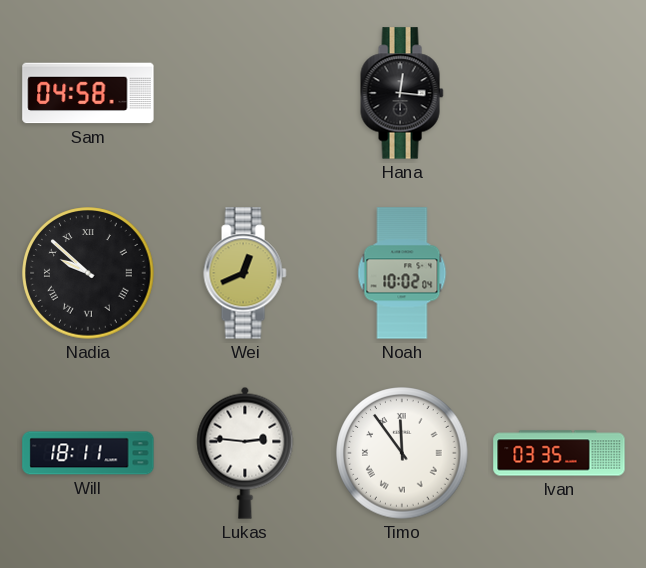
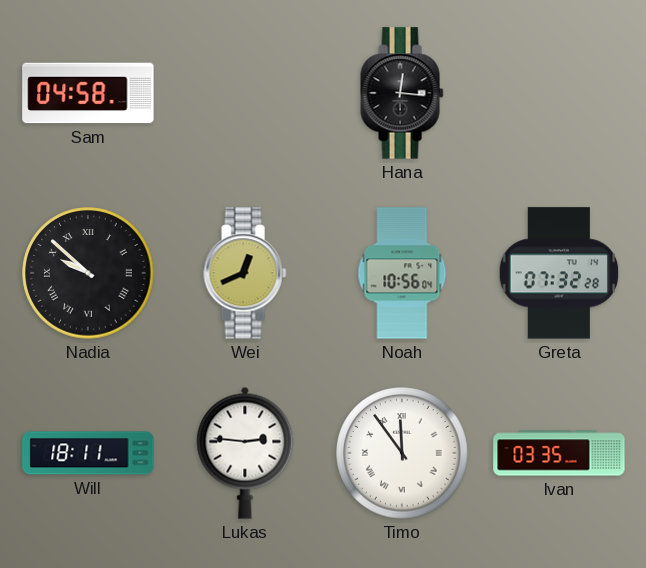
Noah: 10:02 -> 10:56
Greta: none -> 07:32
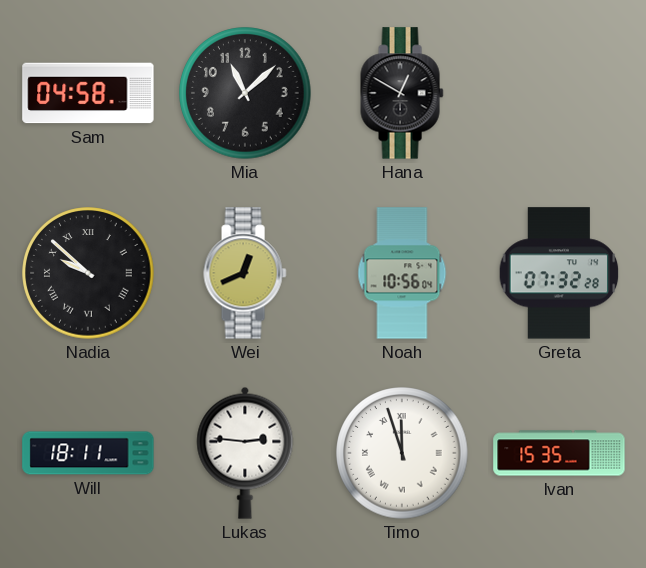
Mia: none -> 11:08
Hana: 12:16 -> 12:50
Timo: 11:54 -> 11:57
Ivan: 03:35 -> 15:35
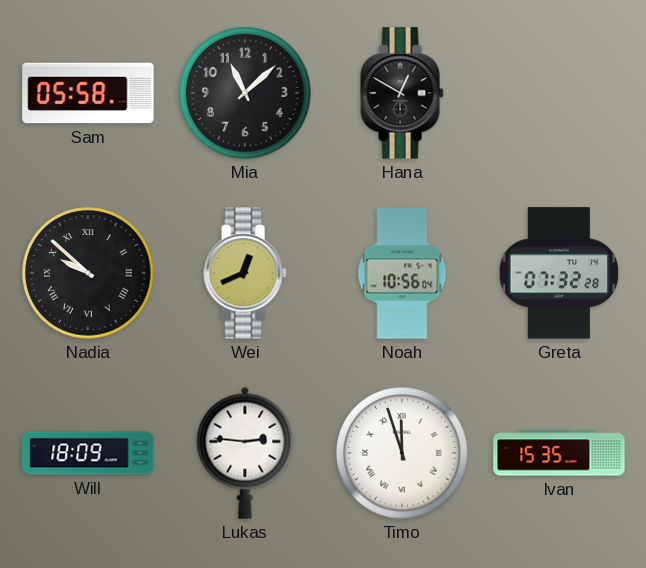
Sam: 04:58 -> 05:58
Will: 18:11 -> 18:09
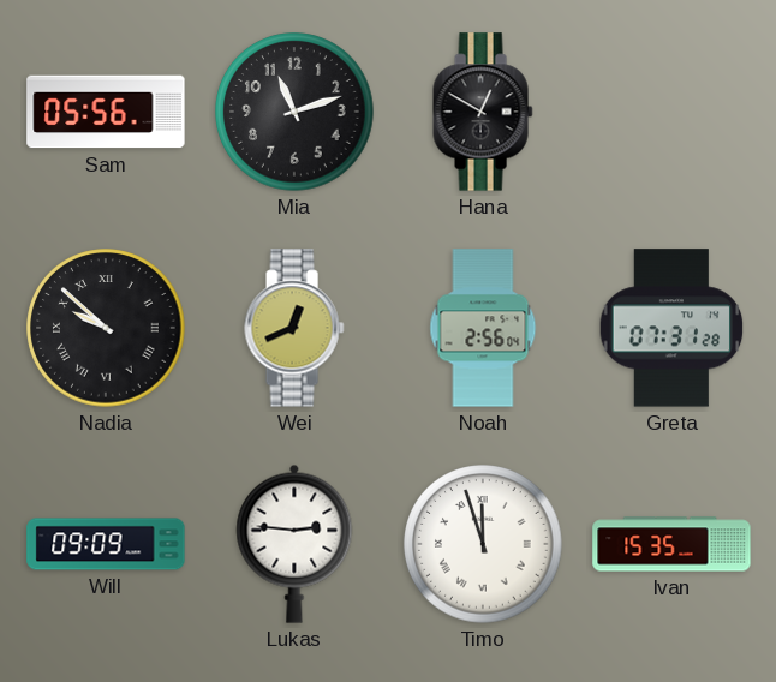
Sam: 05:58 -> 05:56
Mia: 11:08 -> 11:12
Noah: 10:56 -> 2:56
Greta: 07:32 -> 07:31
Will: 18:09 -> 09:09
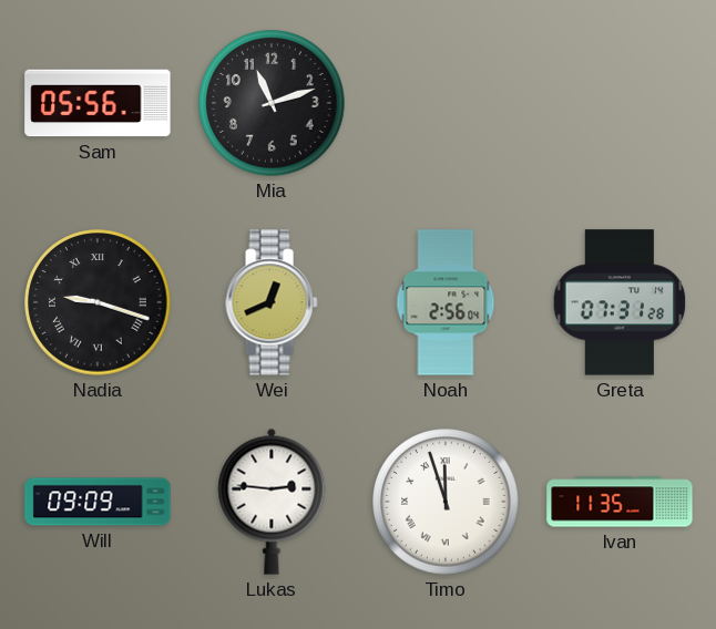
Hana: 12:50 -> none
Nadia: 9:52 -> 9:18
Ivan: 15:35 -> 11:35
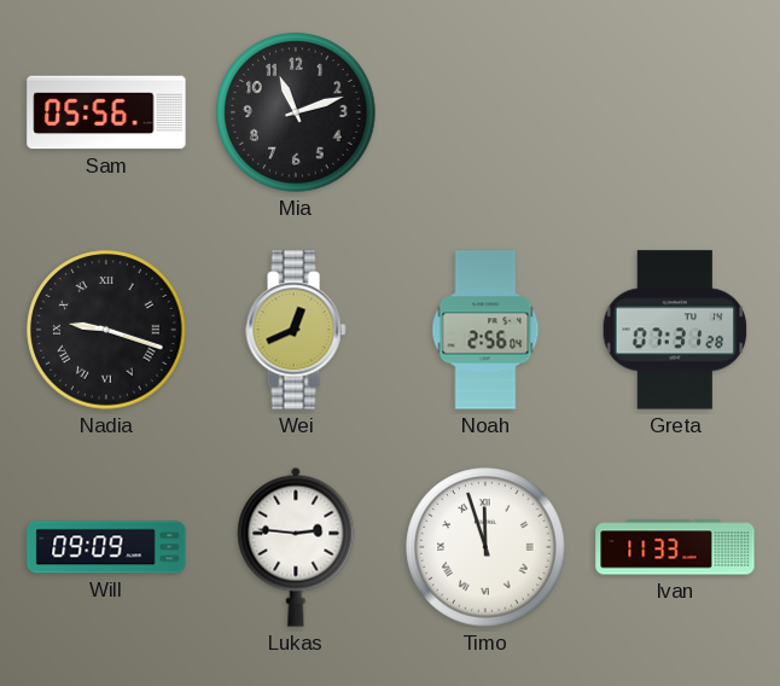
Ivan: 11:35 -> 11:33
